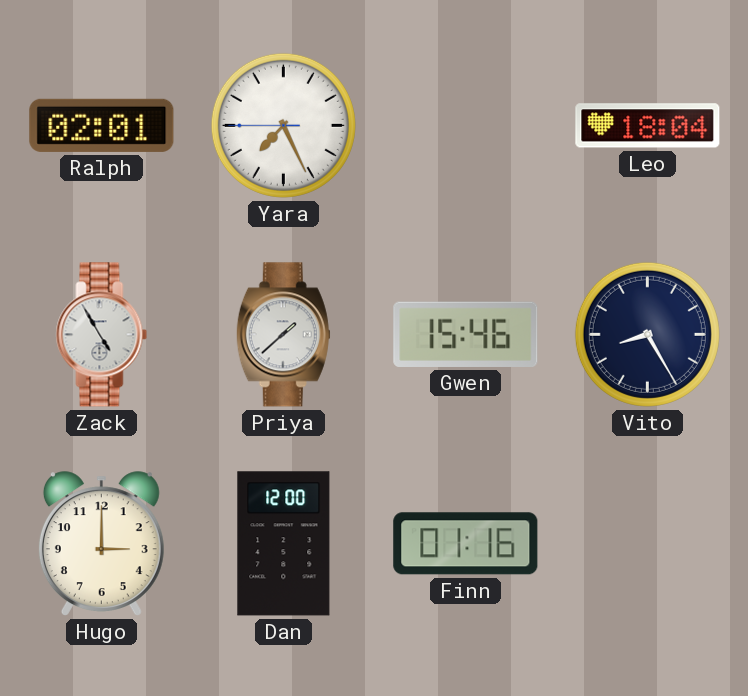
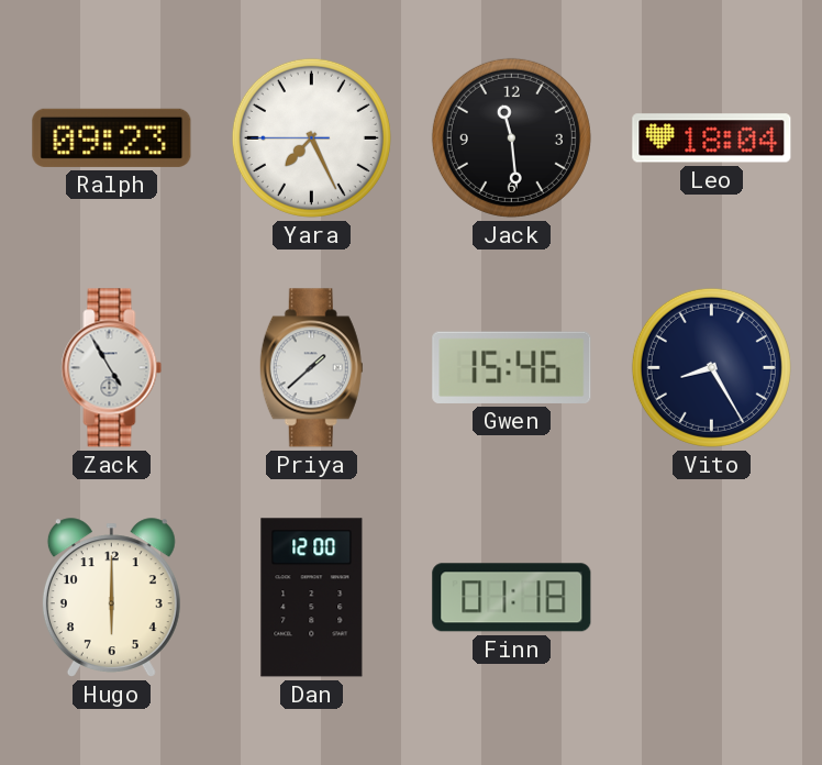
Ralph: 02:01 -> 09:23
Jack: none -> 11:29
Hugo: 3:00 -> 6:00
Finn: 01:16 -> 01:18
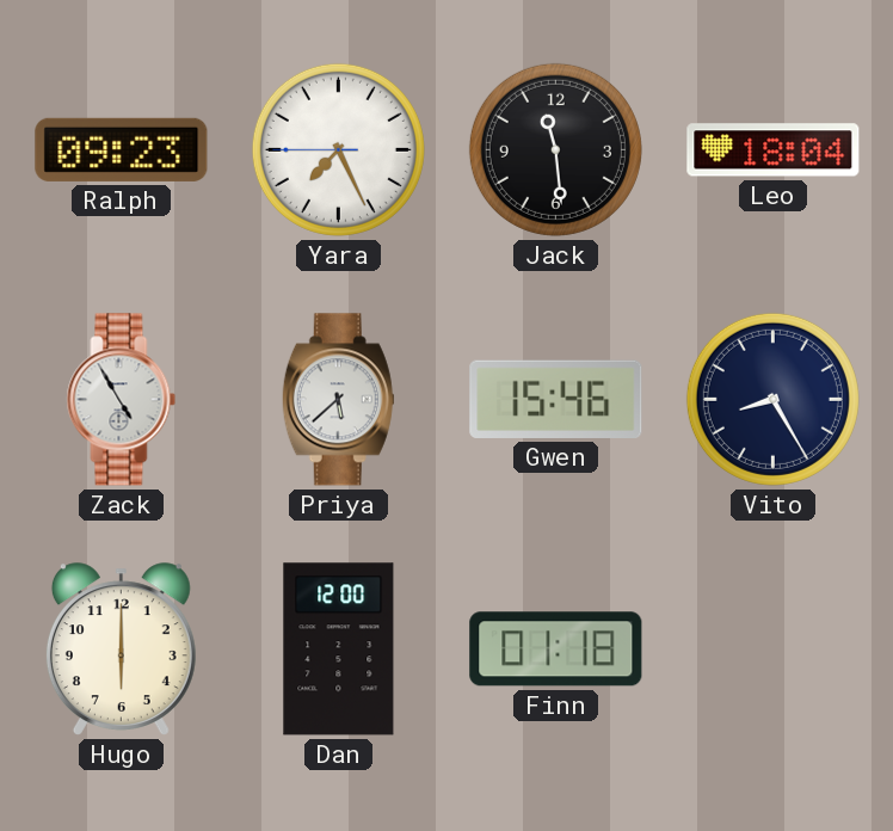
Priya: 1:38 -> 5:38
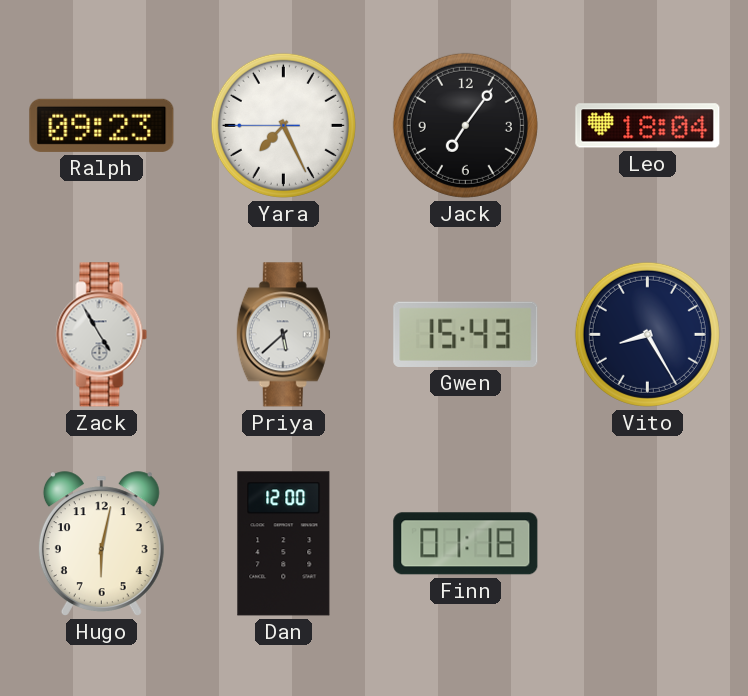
Jack: 11:29 -> 7:06
Gwen: 15:46 -> 15:43
Hugo: 6:00 -> 6:02
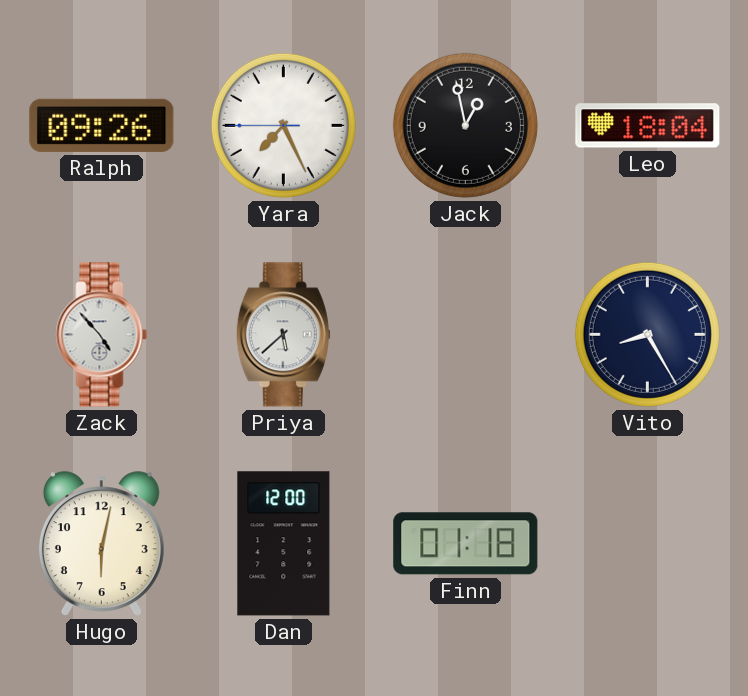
Ralph: 09:23 -> 09:26
Jack: 7:06 -> 12:58
Zack: 4:55 -> 4:53
Gwen: 15:43 -> none
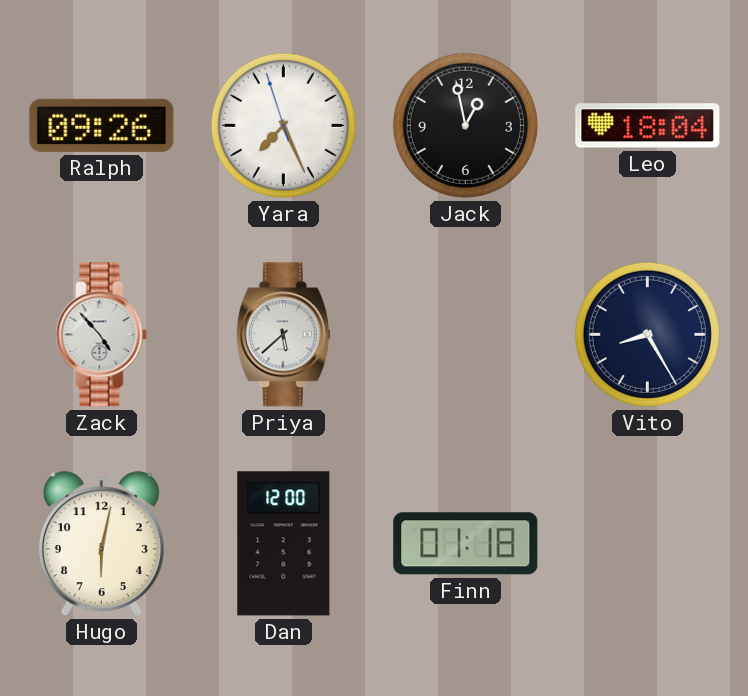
Yara: 7:25:45 -> 7:25:57
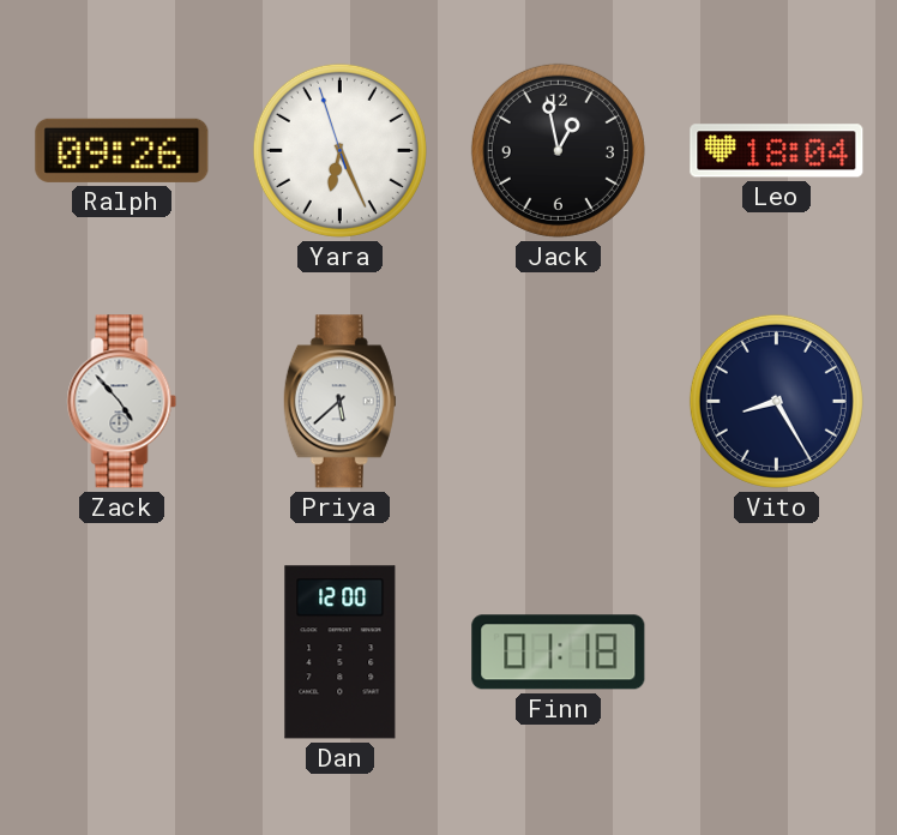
Yara: 7:25 -> 6:25
Hugo: 6:02 -> none
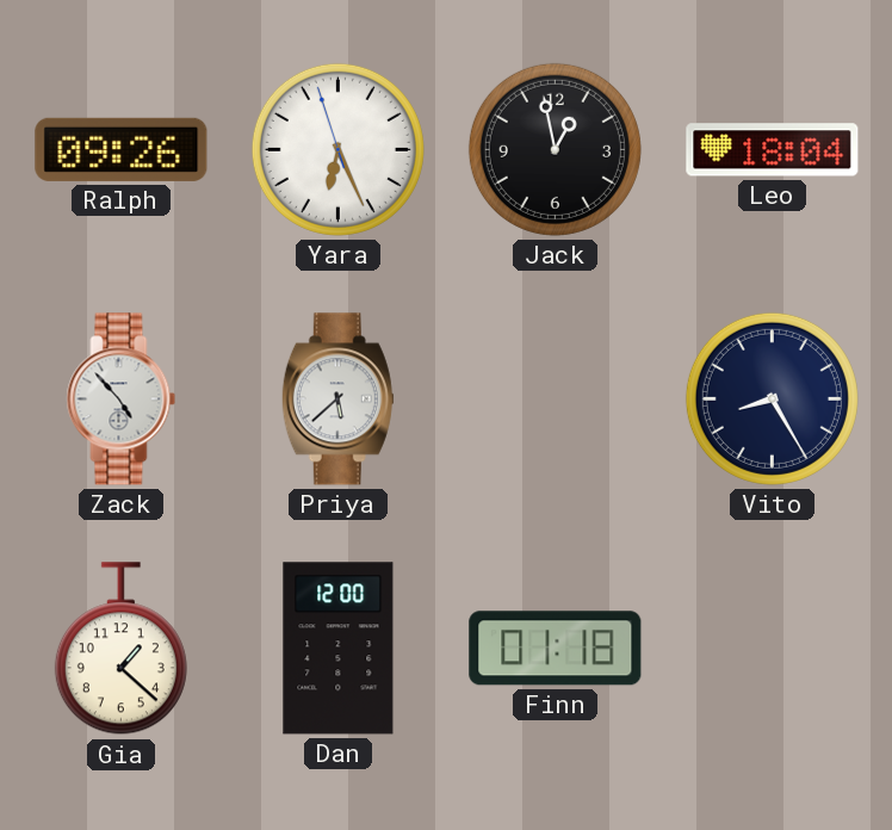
Gia: none -> 1:22
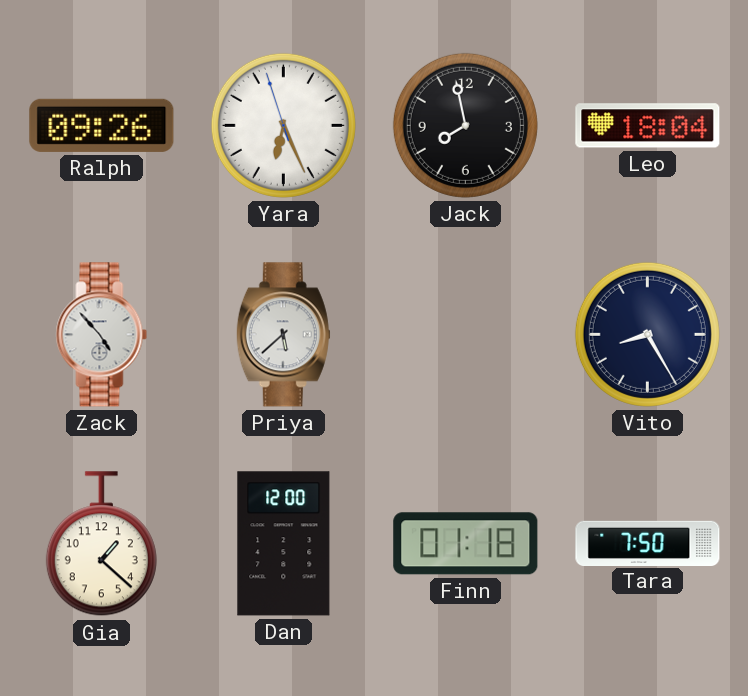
Jack: 12:58 -> 7:58
Tara: none -> 7:50
